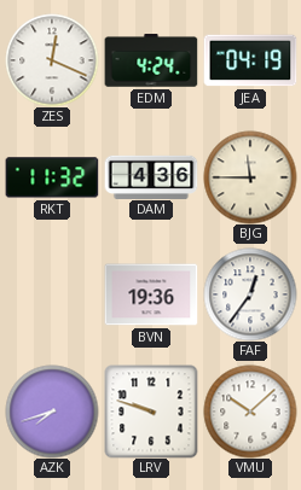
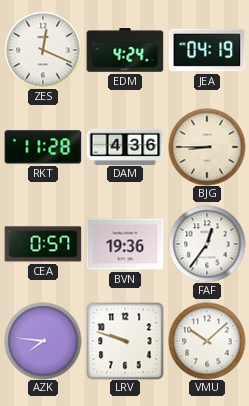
RKT: 11:32 -> 11:28
BJG: 11:45 -> 8:45
CEA: none -> 0:57
AZK: 7:42 -> 7:46
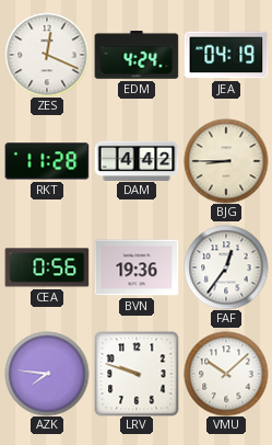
DAM: 4:36 -> 4:42
CEA: 0:57 -> 0:56
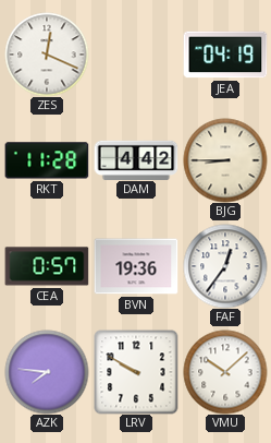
EDM: 4:24 -> none
CEA: 0:56 -> 0:57
LRV: 9:48 -> 9:50
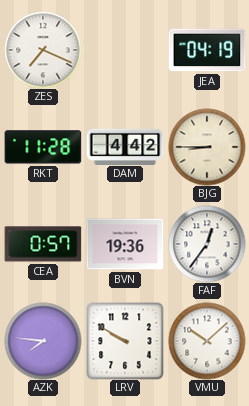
ZES: 12:19 -> 7:19
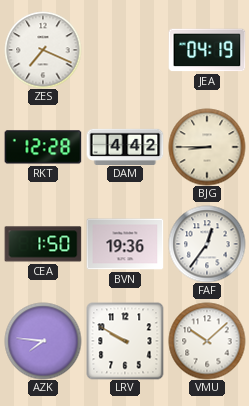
RKT: 11:28 -> 12:28
CEA: 0:57 -> 1:50
